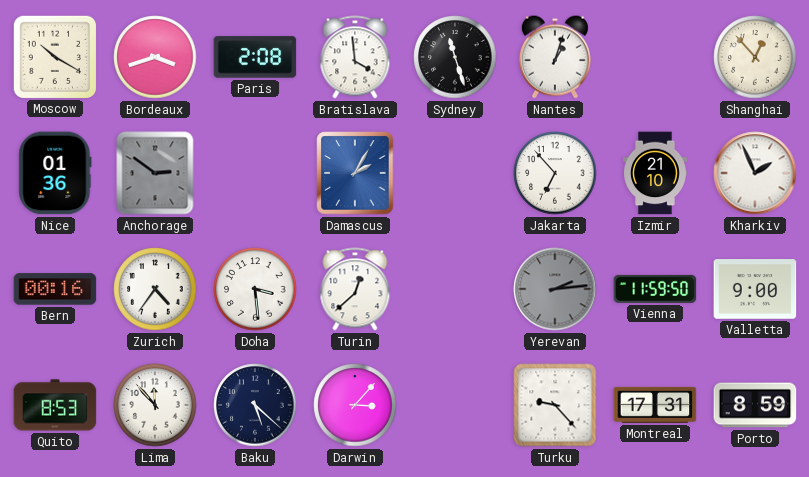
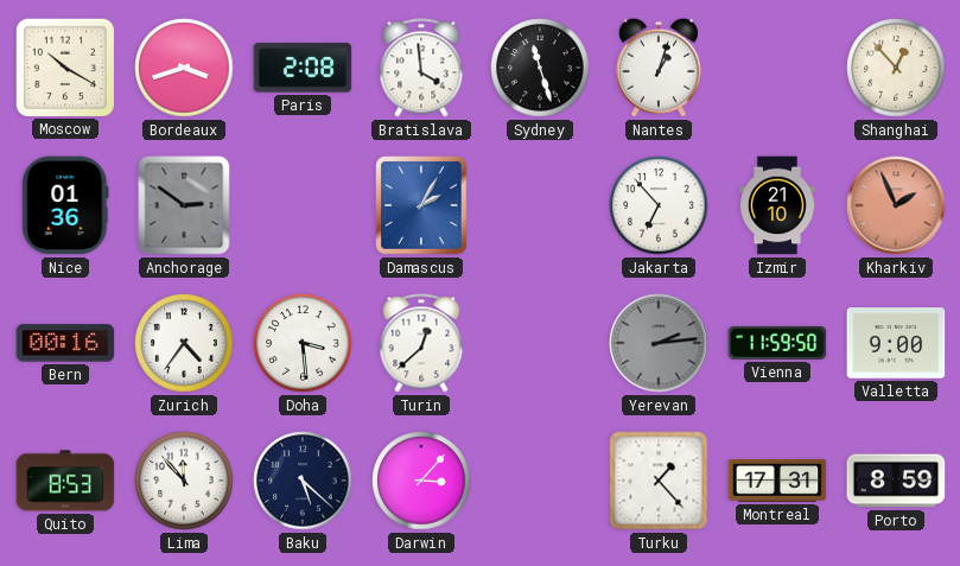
Kharkiv dial: white -> salmon
Turku: 9:23 -> 1:23
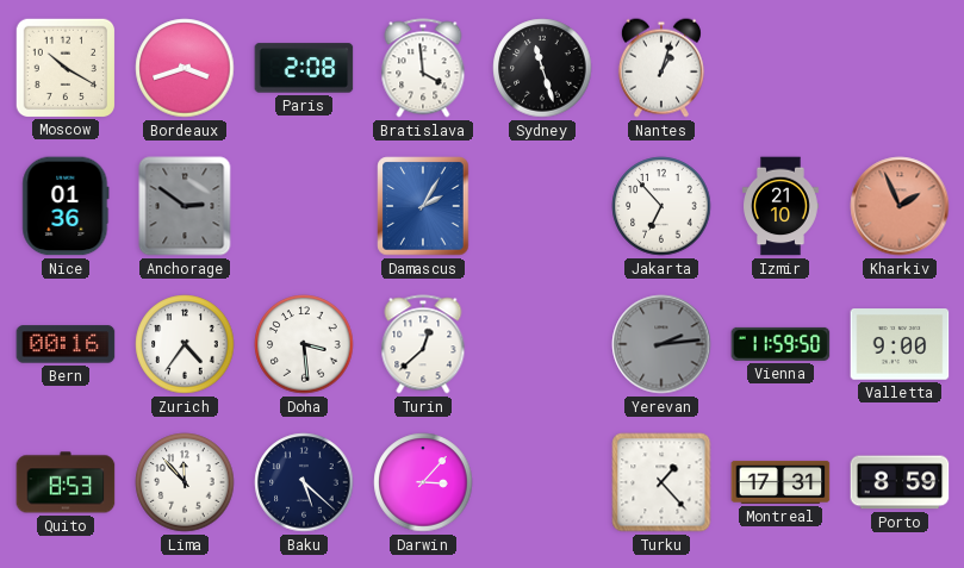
Shanghai: 12:53 -> none
